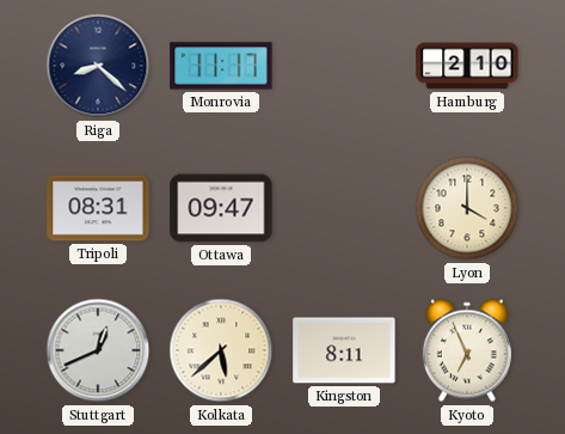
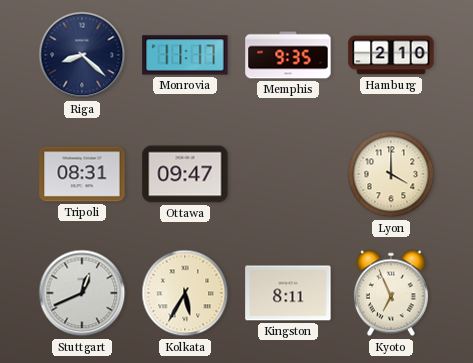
Memphis: none -> 9:35
Kolkata: 5:38 -> 5:35
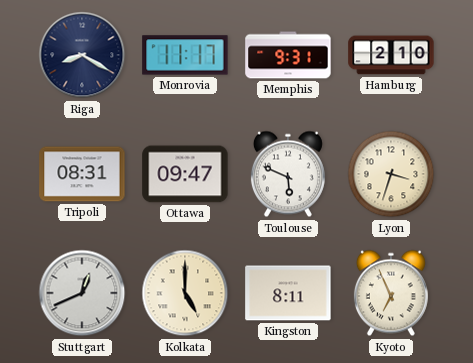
Riga: 8:22 -> 8:20
Memphis: 9:35 -> 9:31
Toulouse: none -> 5:49
Lyon: 4:00 -> 3:33
Kolkata: 5:35 -> 5:00
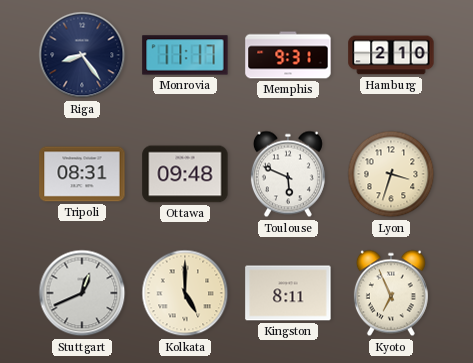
Riga: 8:20 -> 8:24
Ottawa: 09:47 -> 09:48
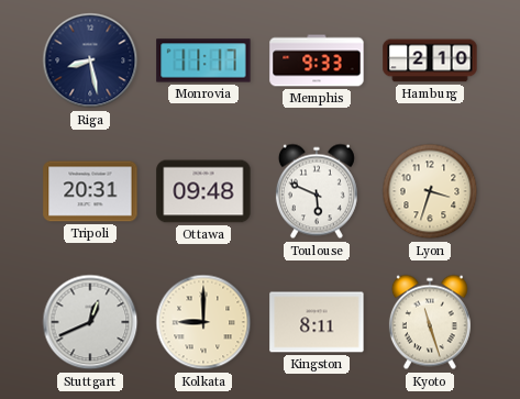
Riga: 8:24 -> 8:28
Memphis: 9:31 -> 9:33
Tripoli: 08:31 -> 20:31
Kolkata: 5:00 -> 9:00
Kyoto: 6:56 -> 11:27
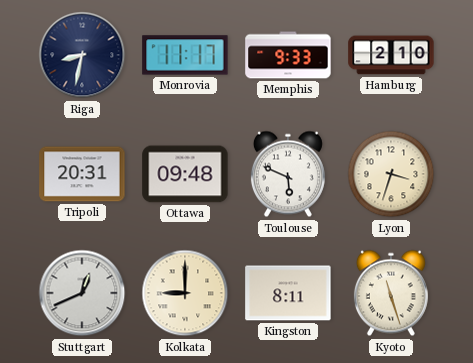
Riga: 8:28 -> 8:32
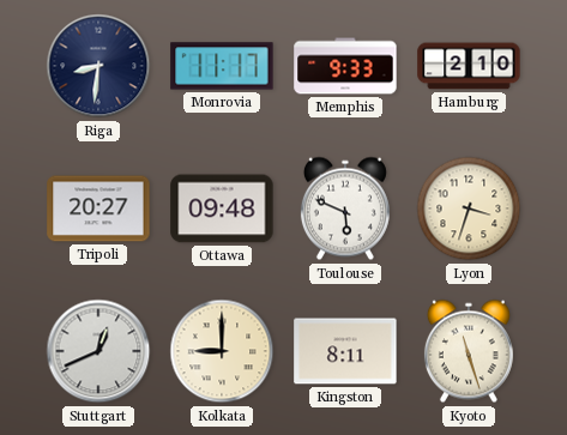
Riga: 8:32 -> 8:31
Tripoli: 20:31 -> 20:27
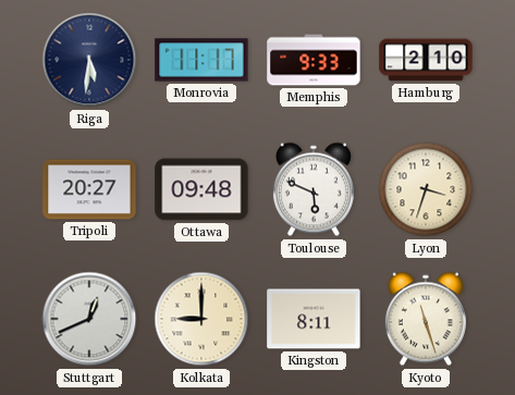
Riga: 8:31 -> 5:31
